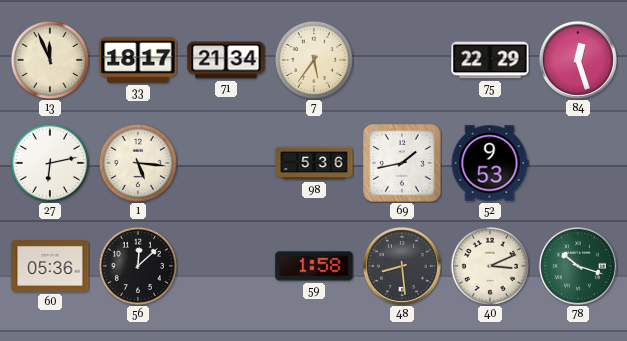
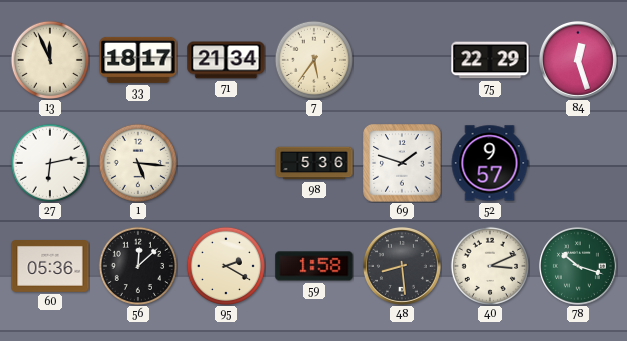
69: 1:43 -> 1:48
52: 9:53 -> 9:57
95: none -> 2:20
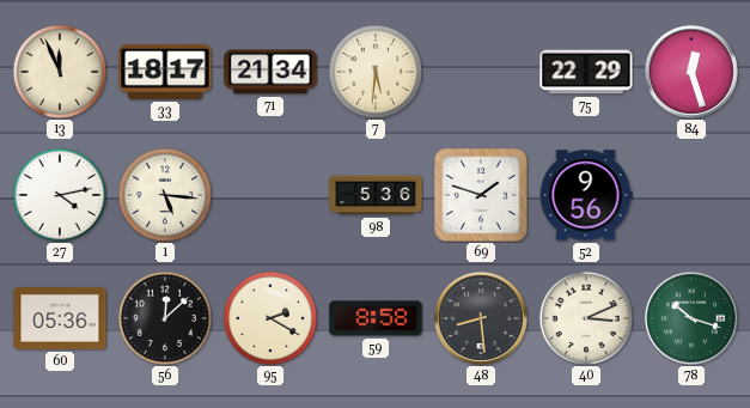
7: 5:36 -> 5:31
27: 6:13 -> 4:13
52: 9:57 -> 9:56
59: 1:58 -> 8:58
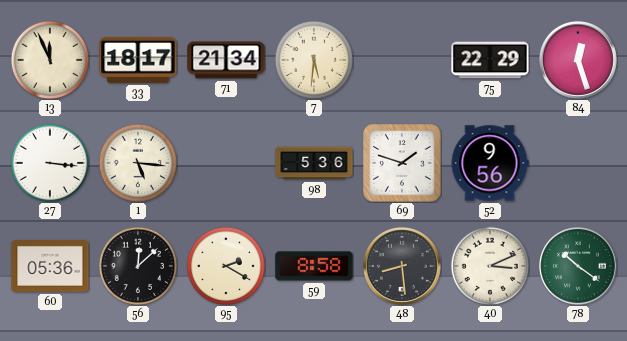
27: 4:13 -> 3:16
78: 10:18 -> 10:21
